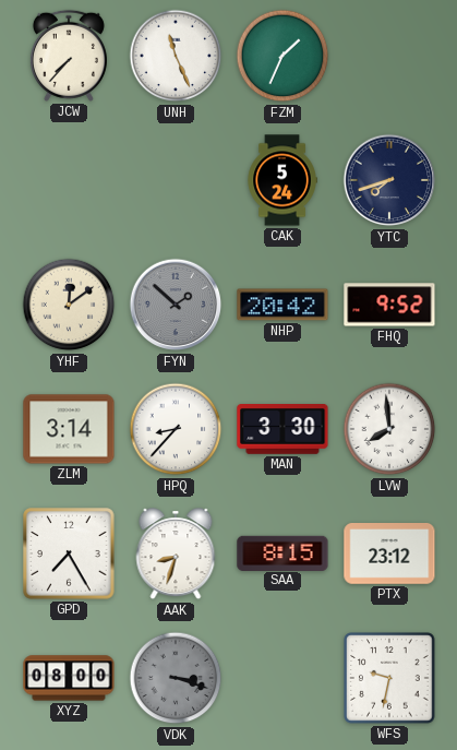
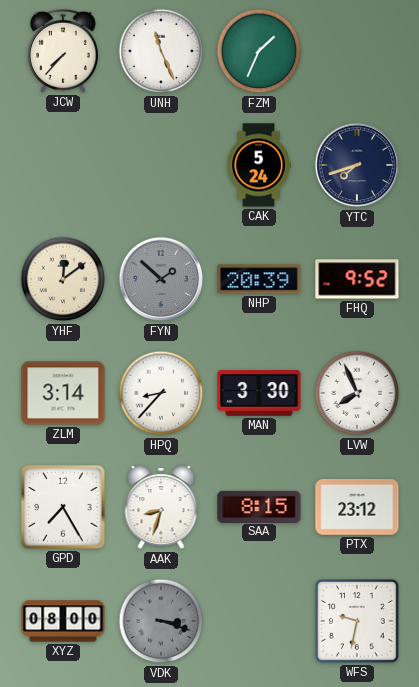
NHP: 20:42 -> 20:39
LVW: 7:59 -> 7:56
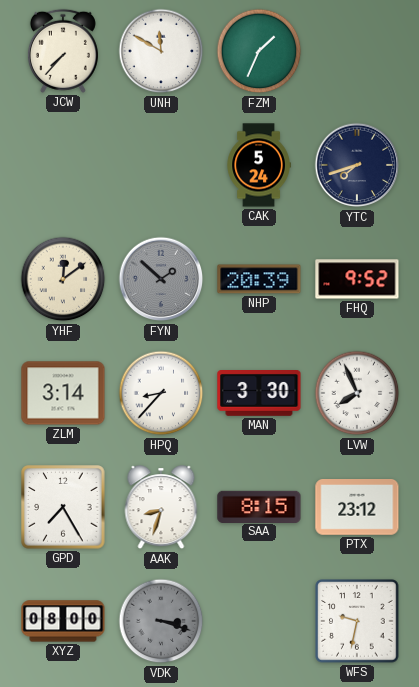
UNH: 11:26 -> 11:50
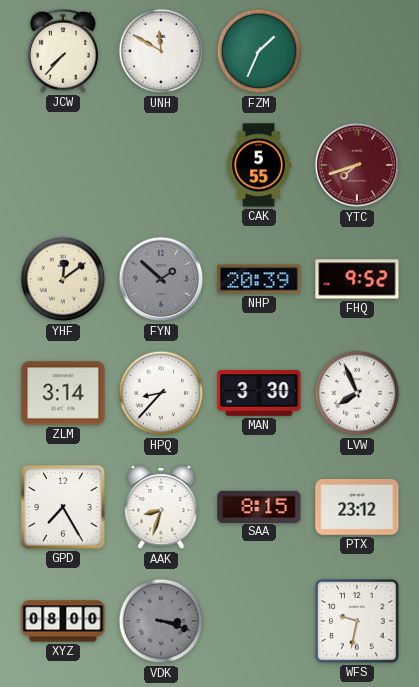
CAK: 5:24 -> 5:55
YTC dial: navy -> burgundy
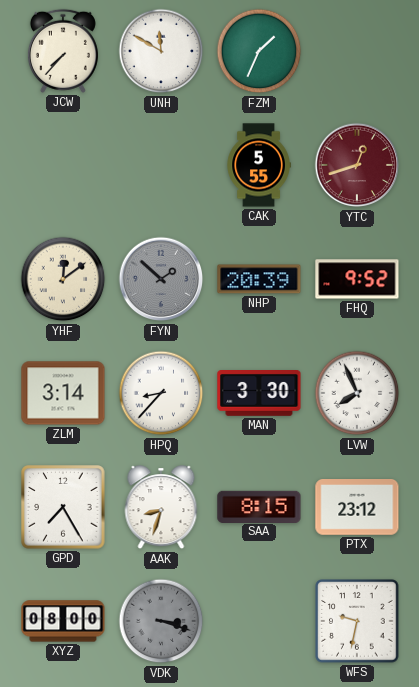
YTC: 7:42 -> 12:42
